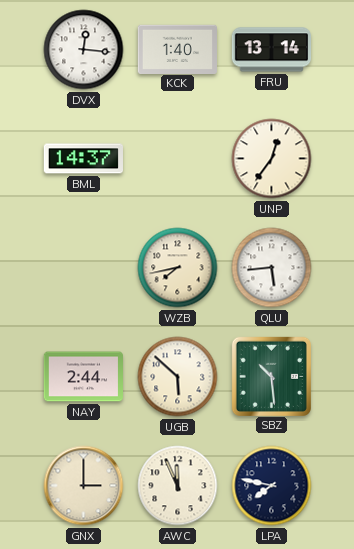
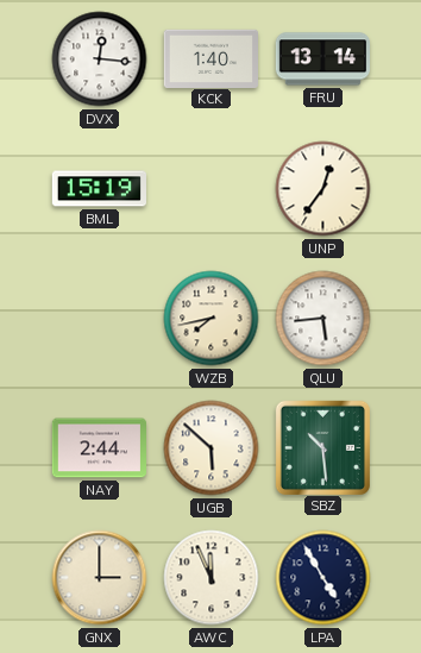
BML: 14:37 -> 15:19
LPA: 7:47 -> 4:55
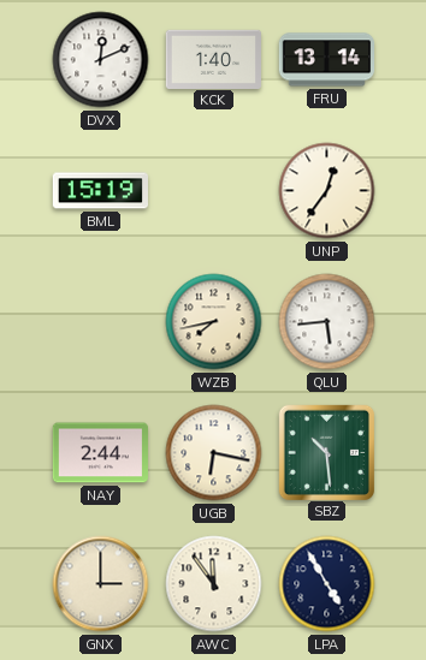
DVX: 12:16 -> 12:11
UGB: 5:52 -> 6:17
AWC: 11:56 -> 11:54
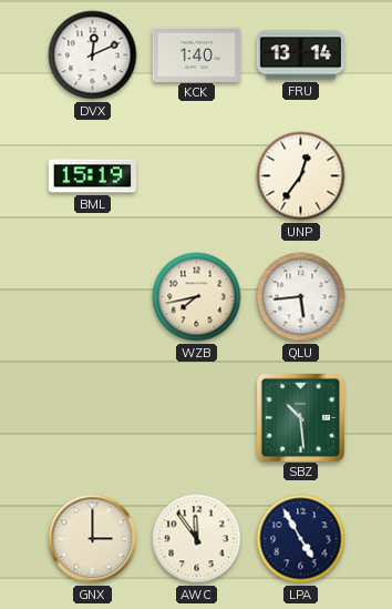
NAY: 2:44 -> none
UGB: 6:17 -> none
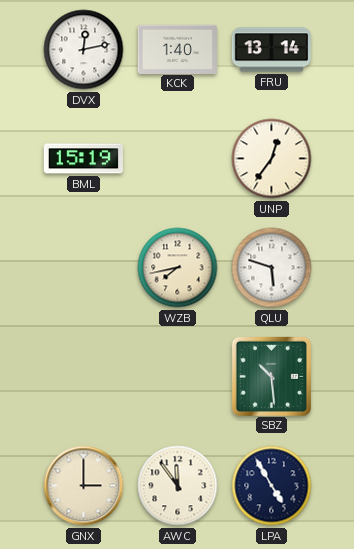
DVX: 12:11 -> 12:13
QLU: 5:44 -> 5:48
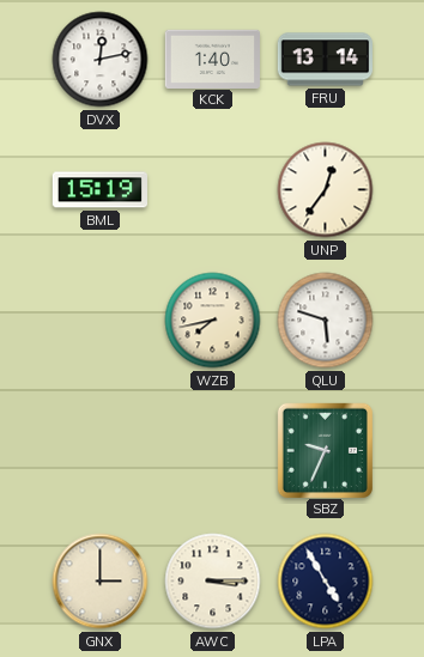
SBZ: 10:29 -> 9:34
AWC: 11:54 -> 3:15
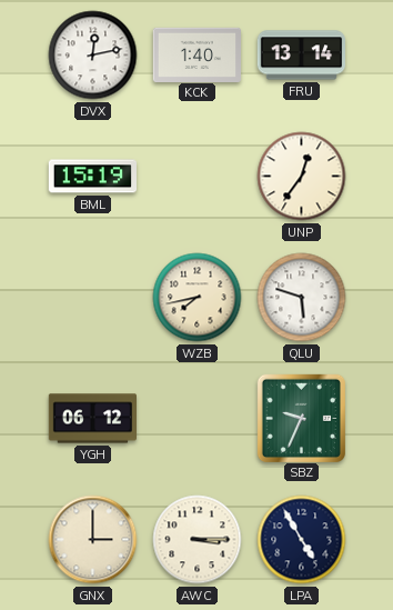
YGH: none -> 06:12
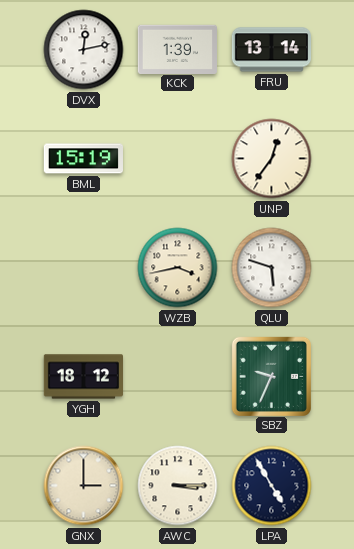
KCK: 1:40 -> 1:39
WZB: 7:43 -> 3:43
YGH: 06:12 -> 18:12
